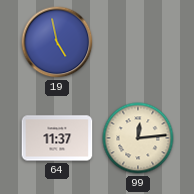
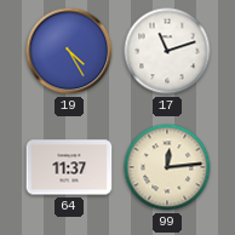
19: 4:58 -> 4:25
17: none -> 11:12
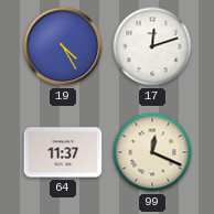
17: 11:12 -> 12:12
99: 12:14 -> 12:19
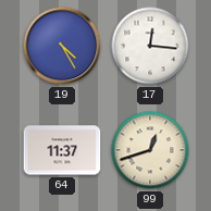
17: 12:12 -> 12:16
99: 12:19 -> 12:42
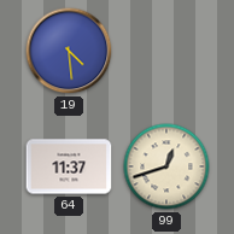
19: 4:25 -> 4:29
17: 12:16 -> none
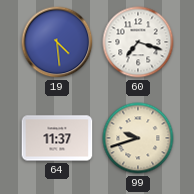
60: none -> 7:18
99: 12:42 -> 9:42
